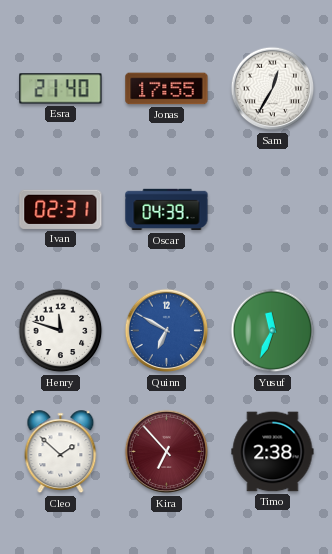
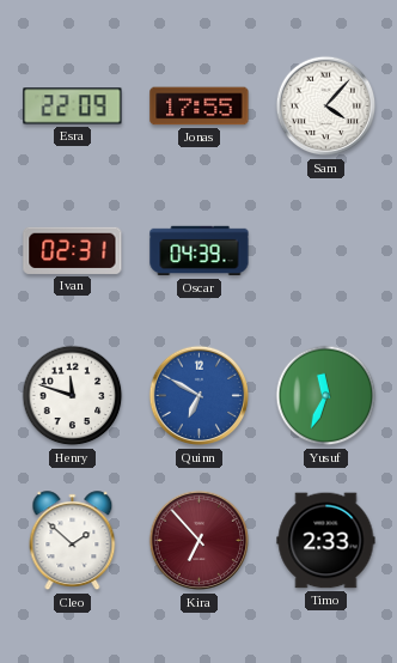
Esra: 21:40 -> 22:09
Sam: 12:35 -> 4:07
Timo: 2:38 -> 2:33
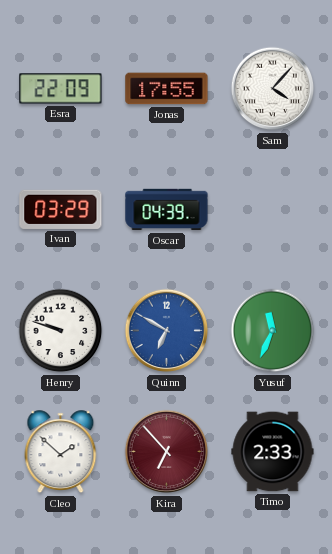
Ivan: 02:31 -> 03:29
Henry: 11:48 -> 9:48
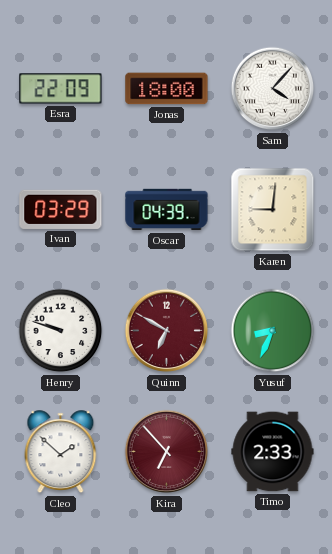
Jonas: 17:55 -> 18:00
Karen: none -> 9:01
Quinn dial: blue -> burgundy
Yusuf: 11:34 -> 8:34
